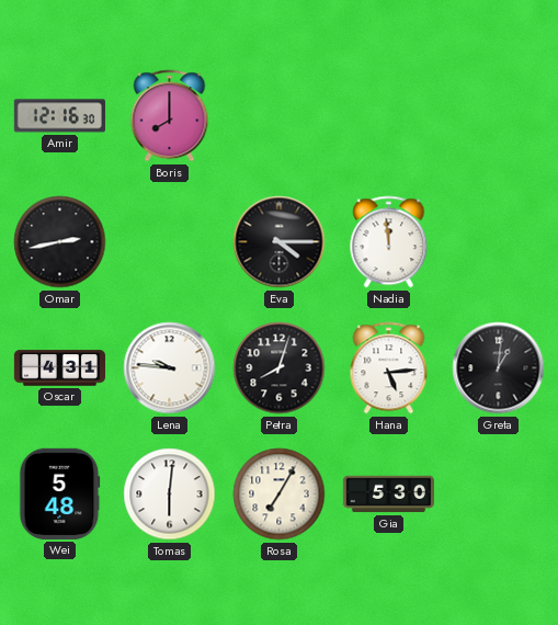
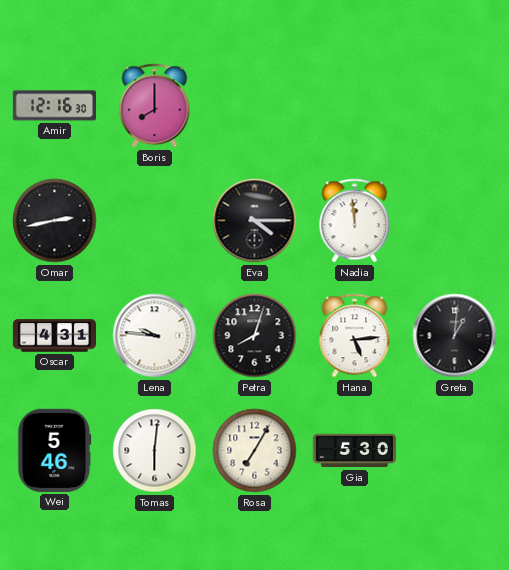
Wei: 5:48 -> 5:46
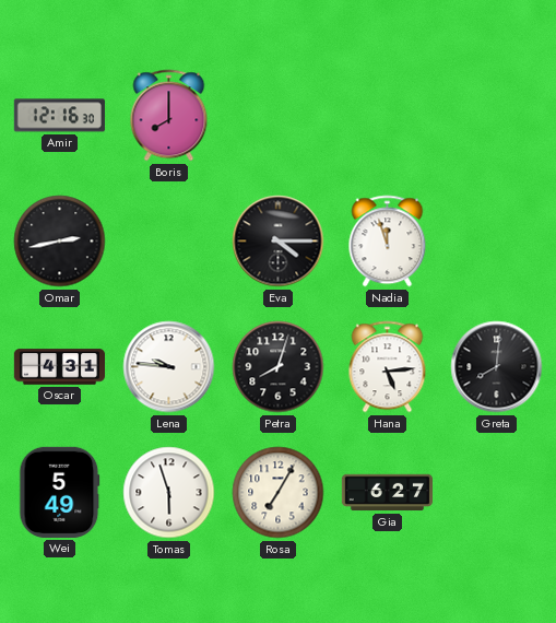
Nadia: 11:59 -> 11:57
Greta: 1:01 -> 8:01
Wei: 5:46 -> 5:49
Tomas: 6:01 -> 5:57
Gia: 5:30 -> 6:27
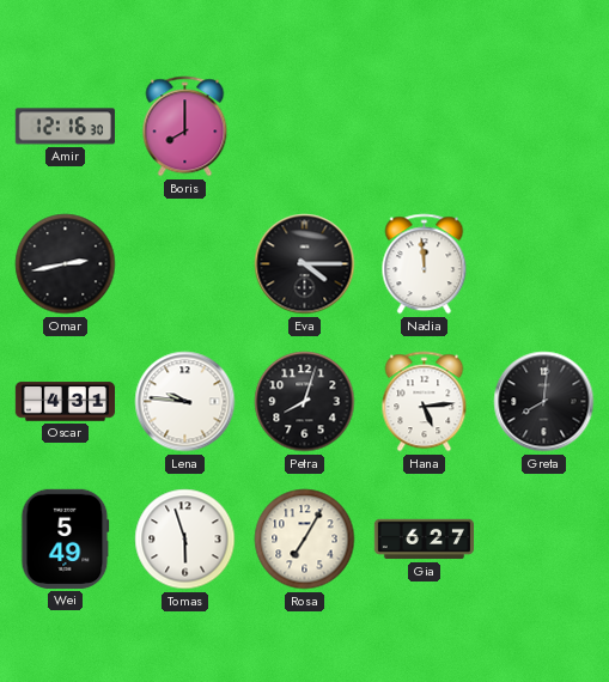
Nadia: 11:57 -> 11:59
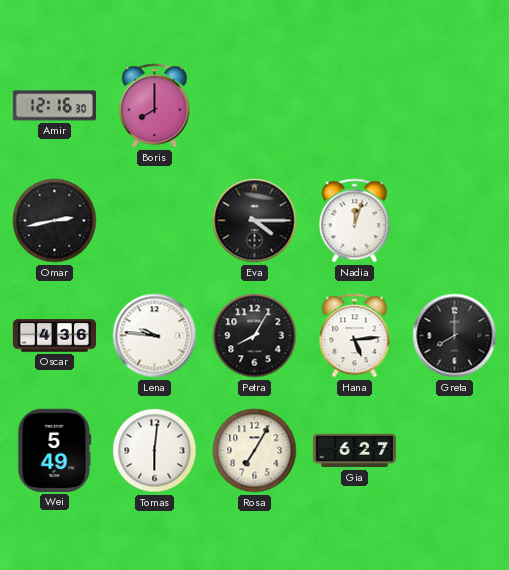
Nadia: 11:59 -> 12:03
Oscar: 4:31 -> 4:36
Petra: 8:03 -> 8:05
Greta: 8:01 -> 8:00
Tomas: 5:57 -> 6:01
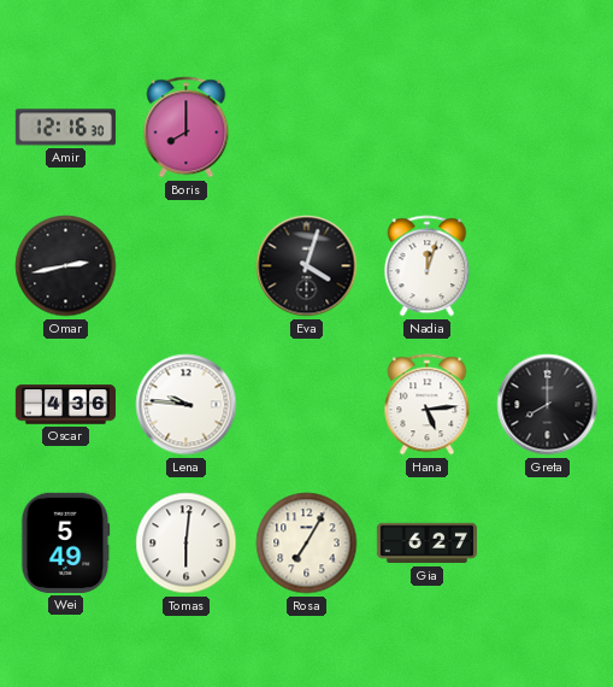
Eva: 4:15 -> 4:03
Petra: 8:05 -> none
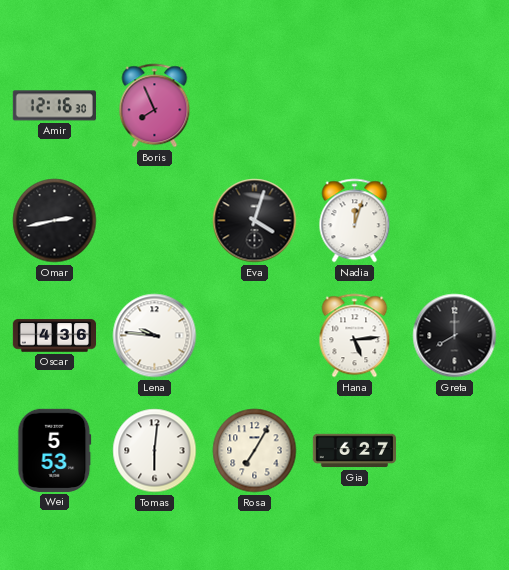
Boris: 8:00 -> 7:56
Wei: 5:49 -> 5:53
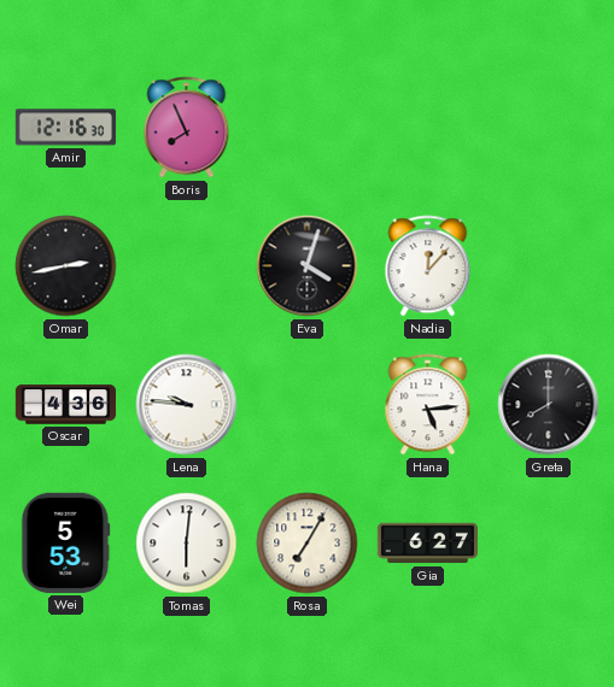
Nadia: 12:03 -> 12:07
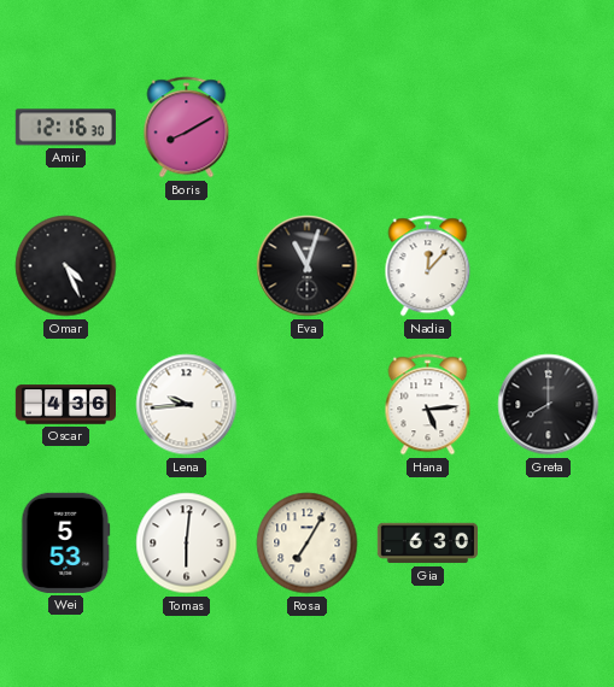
Boris: 7:56 -> 8:10
Omar: 2:43 -> 4:26
Eva: 4:03 -> 11:03
Lena: 9:46 -> 9:44
Gia: 6:27 -> 6:30
